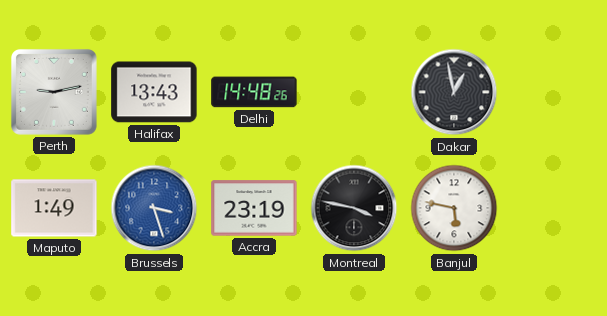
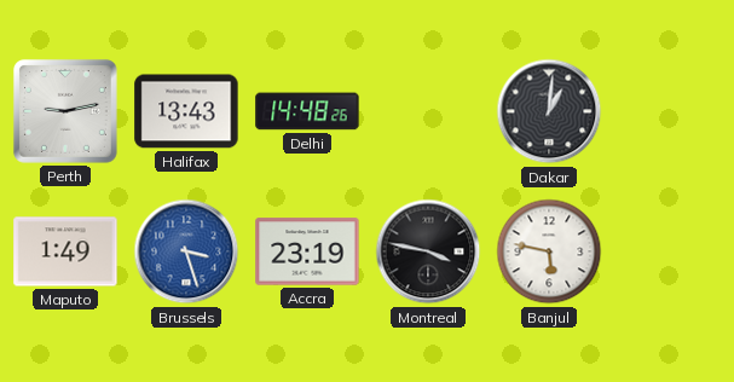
Dakar: 12:58 -> 1:01
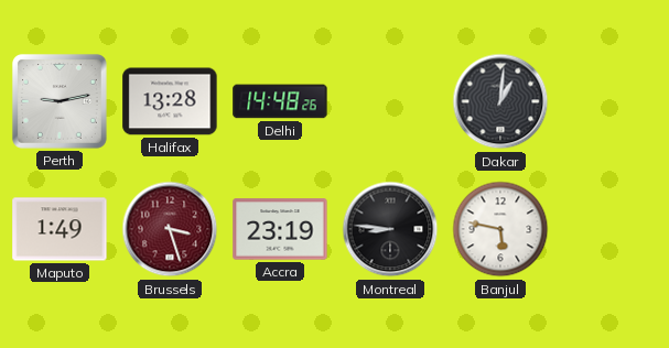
Halifax: 13:43 -> 13:28
Brussels dial: blue -> burgundy
Montreal: 3:47 -> 8:46
